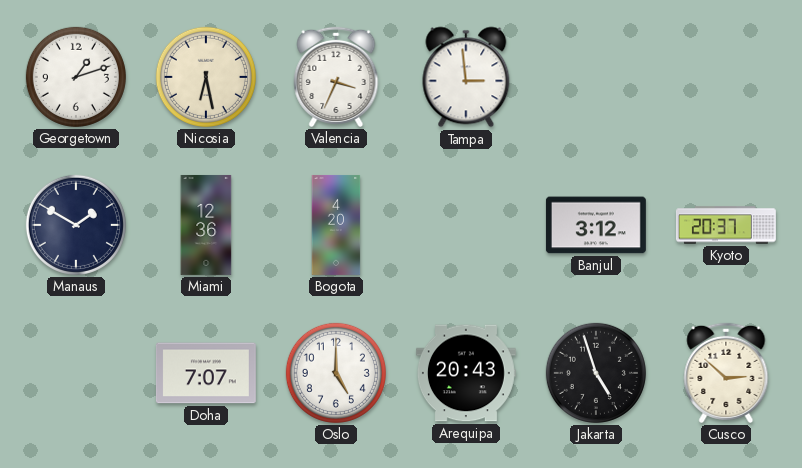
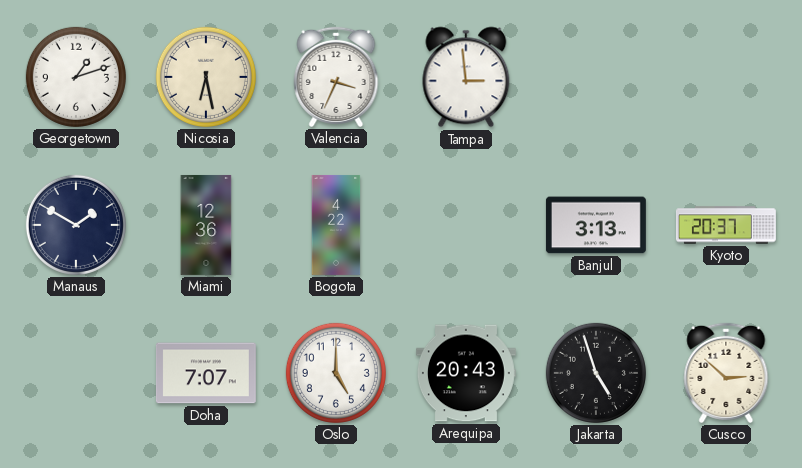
Bogota: 4:20 -> 4:22
Banjul: 3:12 -> 3:13
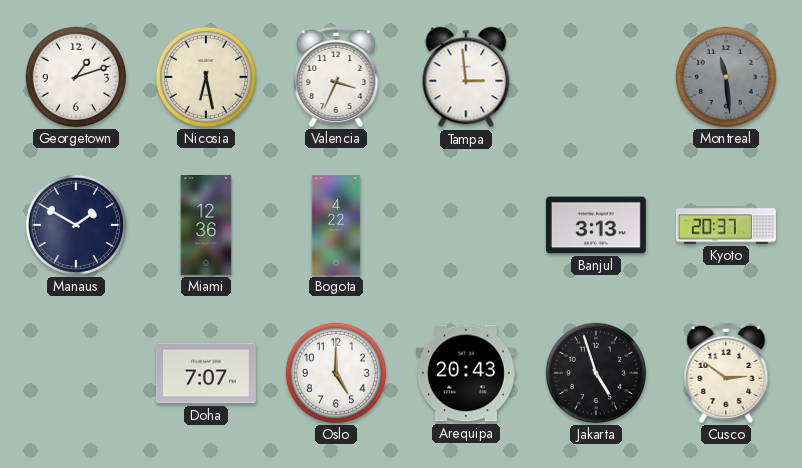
Montreal: none -> 11:29
Cusco: 2:52 -> 2:51
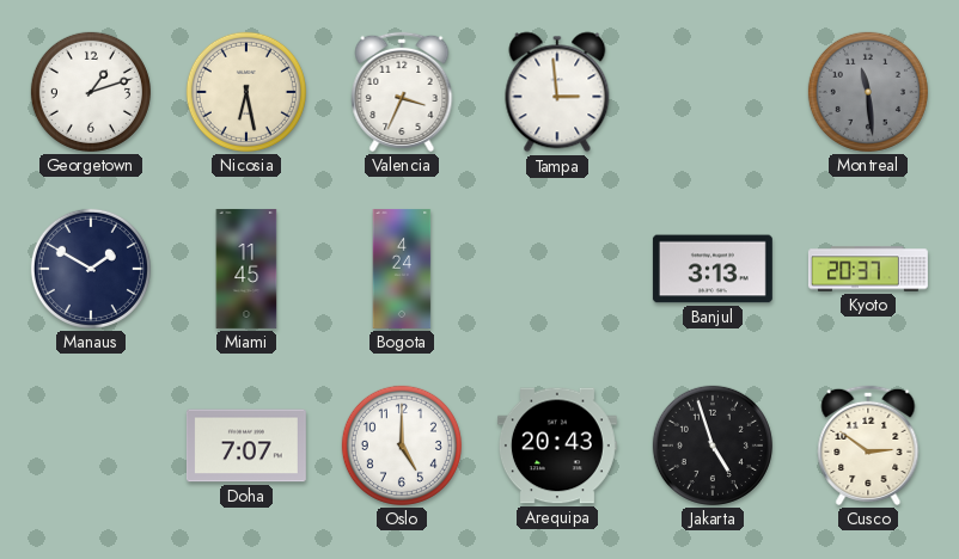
Miami: 12:36 -> 11:45
Bogota: 4:22 -> 4:24
